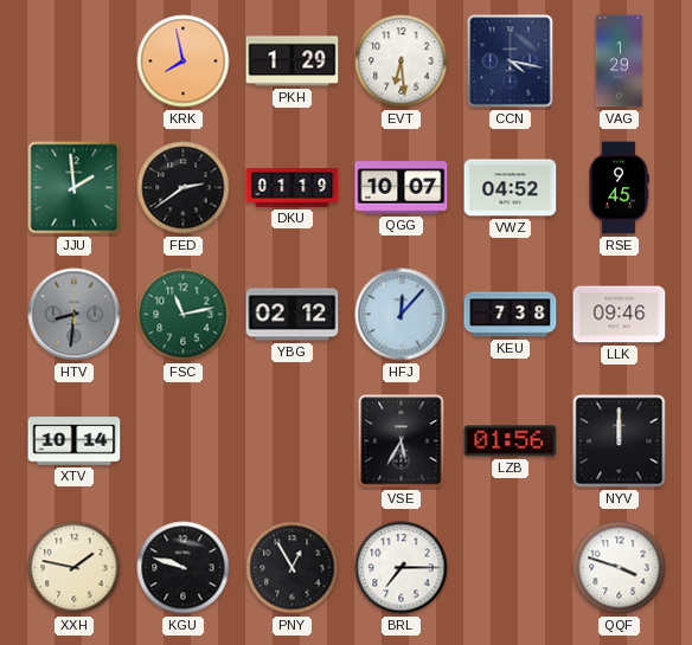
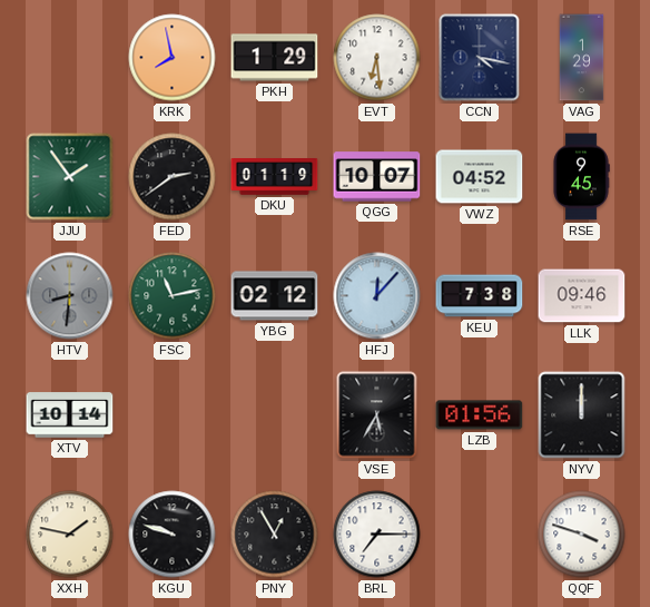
JJU: 1:59 -> 1:54
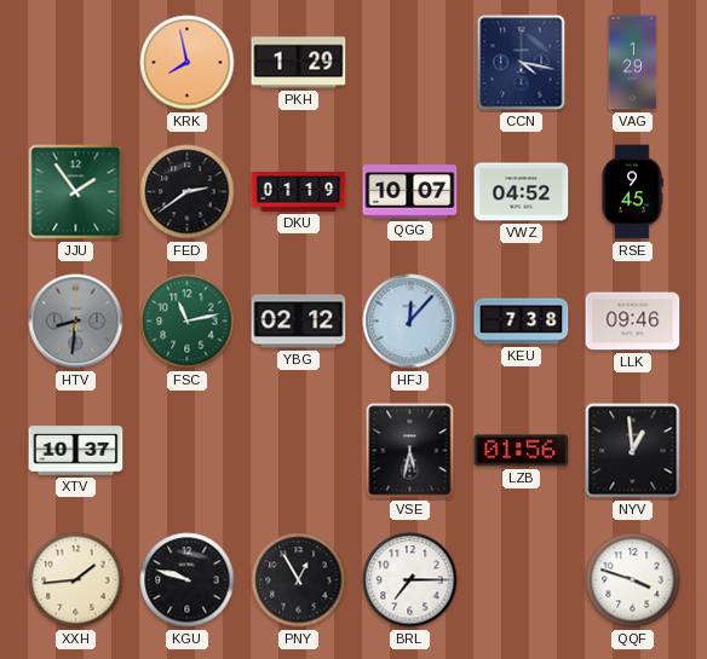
EVT: 6:29 -> none
XTV: 10:14 -> 10:37
VSE: 5:35 -> 5:32
NYV: 12:00 -> 12:59
XXH: 1:47 -> 1:44
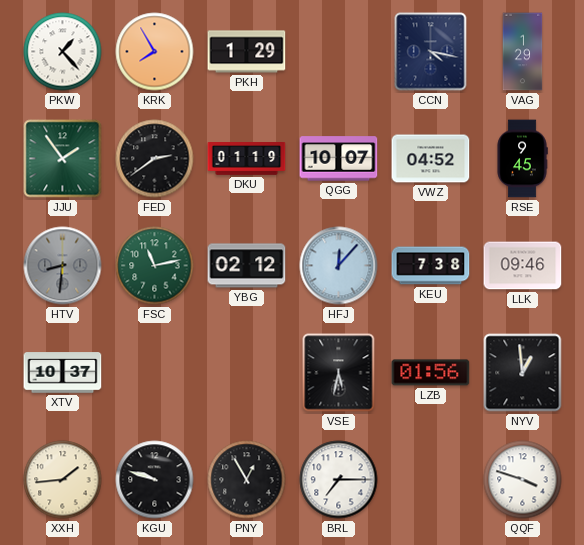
PKW: none -> 1:23
KRK: 7:58 -> 7:55
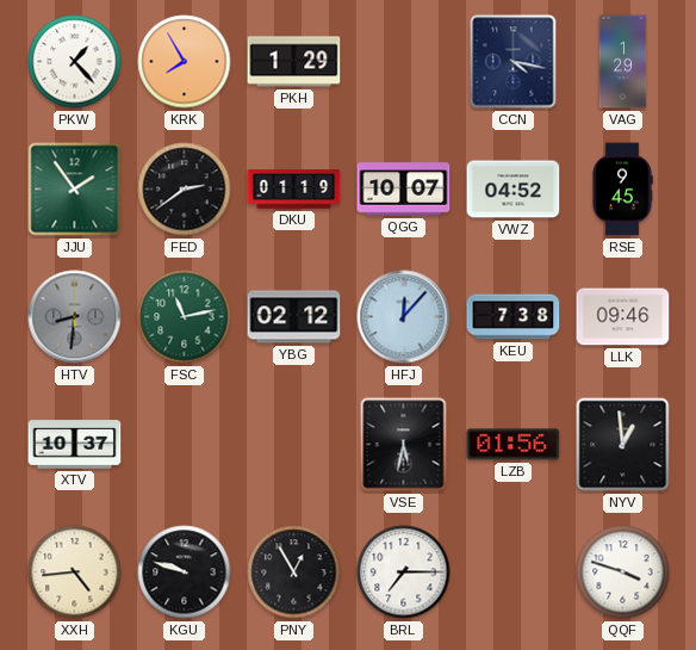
XXH: 1:44 -> 4:44
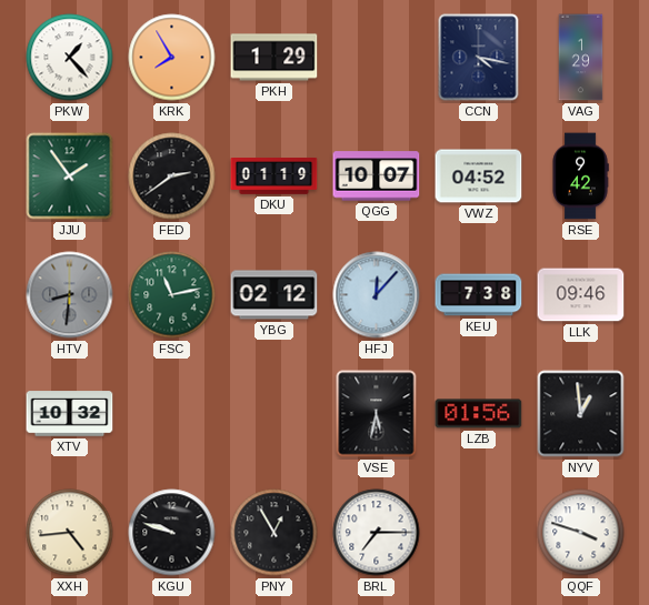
RSE: 9:45 -> 9:42
XTV: 10:37 -> 10:32
